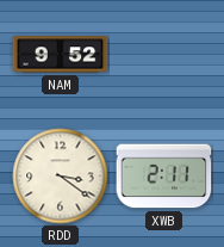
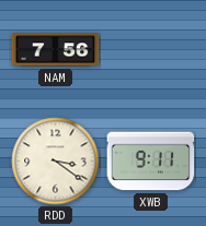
NAM: 9:52 -> 7:56
XWB: 2:11 -> 9:11
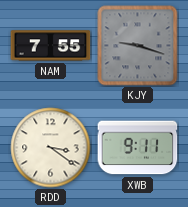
NAM: 7:56 -> 7:55
KJY: none -> 9:18
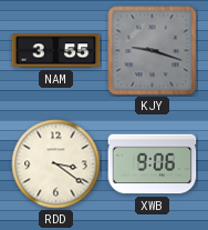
NAM: 7:55 -> 3:55
XWB: 9:11 -> 9:06
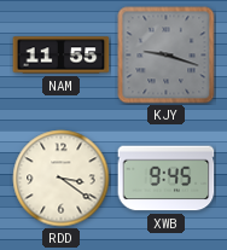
NAM: 3:55 -> 11:55
XWB: 9:06 -> 9:45
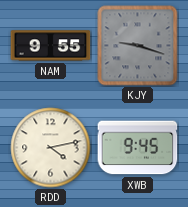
NAM: 11:55 -> 9:55
RDD: 3:21 -> 4:13
